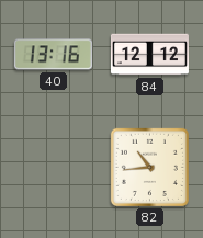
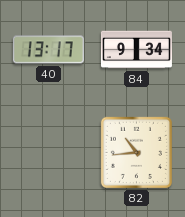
40: 13:16 -> 13:17
84: 12:12 -> 9:34
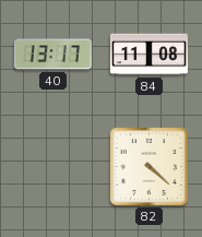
84: 9:34 -> 11:08
82: 10:44 -> 4:22
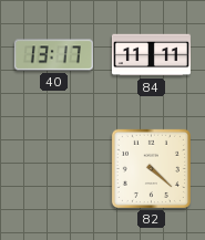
84: 11:08 -> 11:11
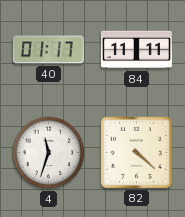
40: 13:17 -> 01:17
4: none -> 11:33
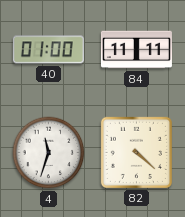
40: 01:17 -> 01:00
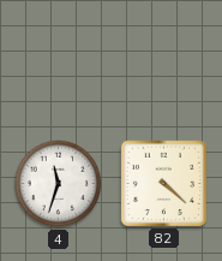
40: 01:00 -> none
84: 11:11 -> none
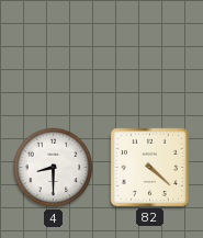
4: 11:33 -> 8:30
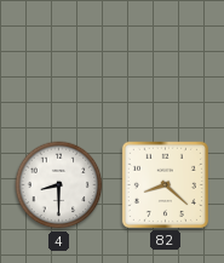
82: 4:22 -> 8:22
